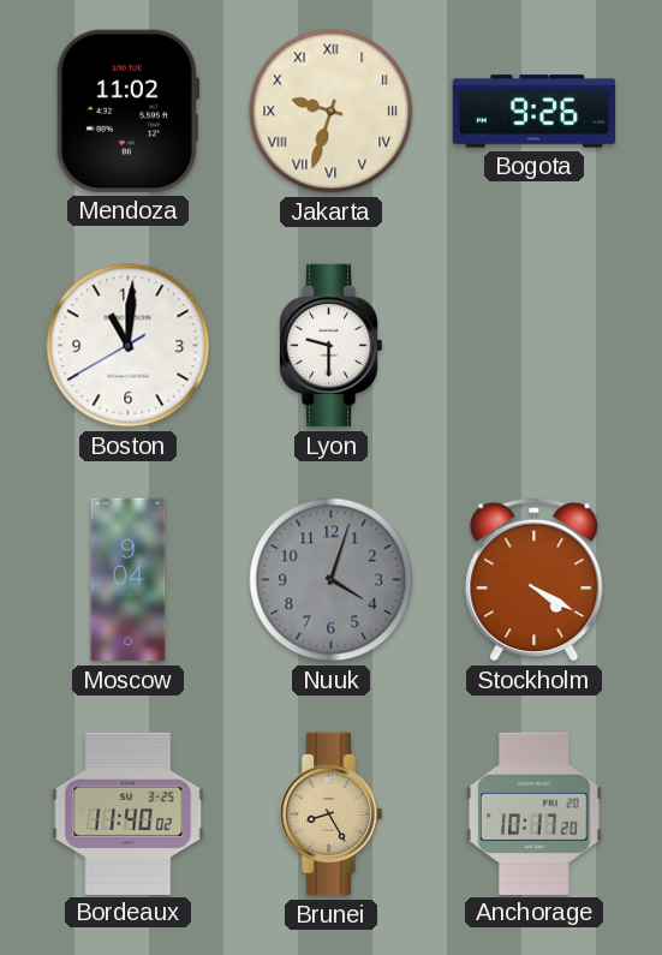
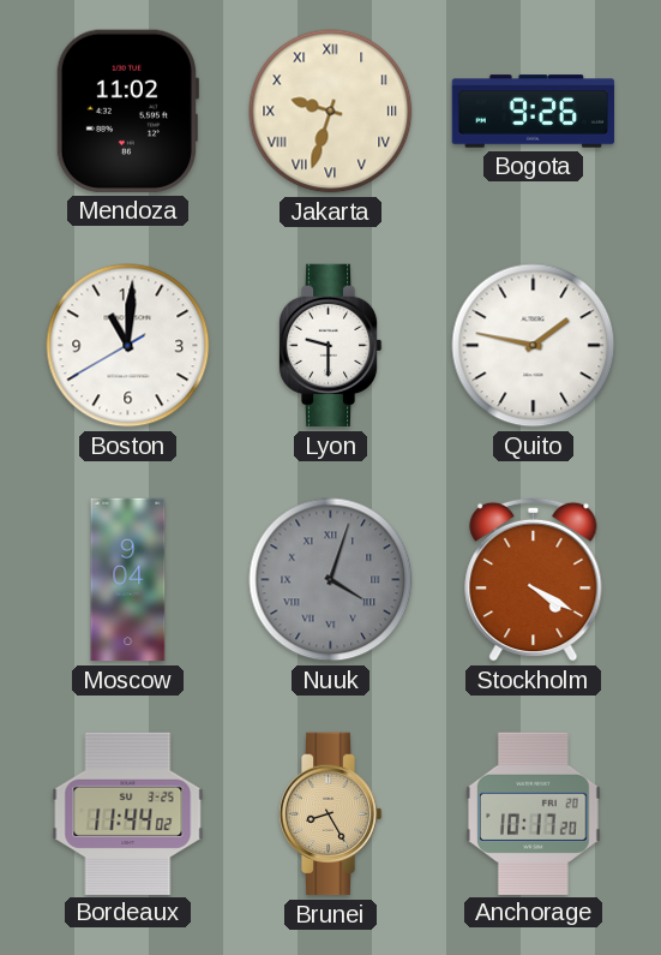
Quito: none -> 1:47
Nuuk numerals: Arabic -> Roman
Bordeaux: 11:40 -> 11:44
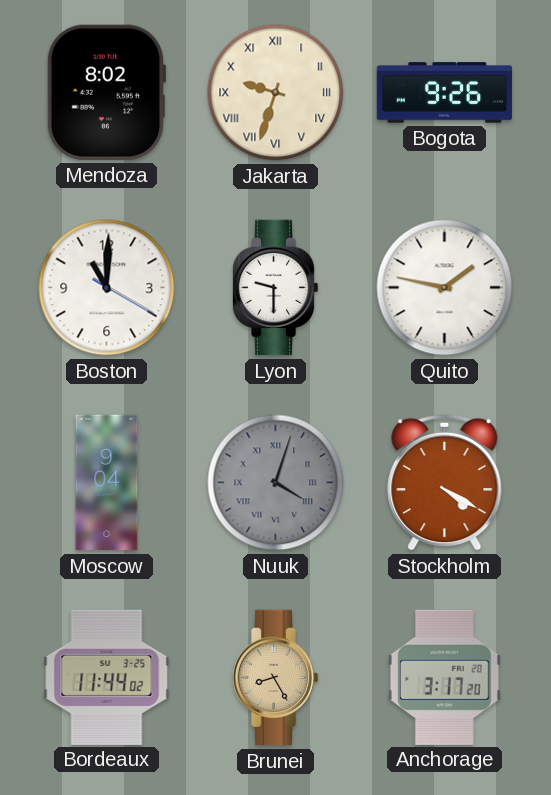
Mendoza: 11:02 -> 8:02
Boston: 11:00:40 -> 11:00:20
Anchorage: 10:17 -> 3:17
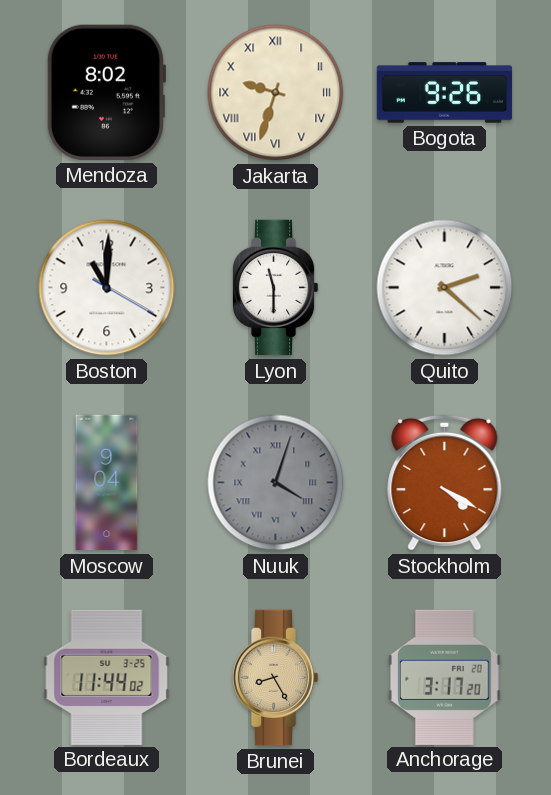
Lyon: 9:30 -> 11:30
Quito: 1:47 -> 2:22
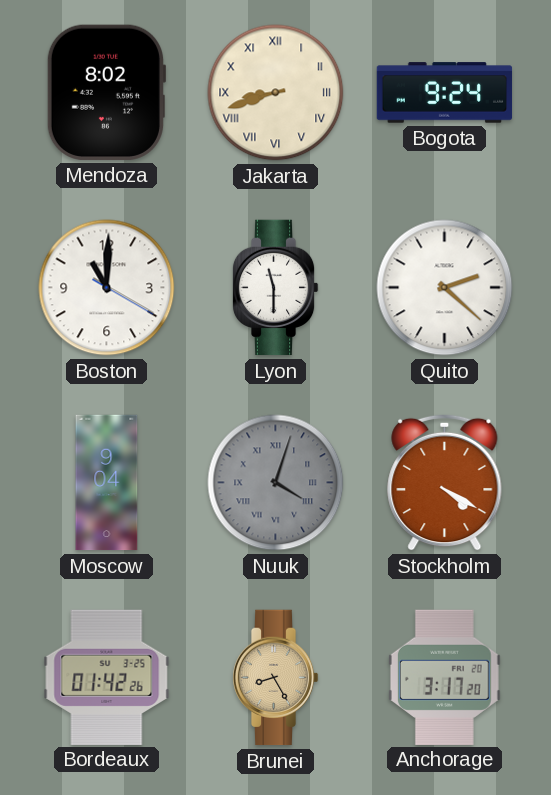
Jakarta: 9:33 -> 8:42
Bogota: 9:26 -> 9:24
Bordeaux: 11:44 -> 01:42
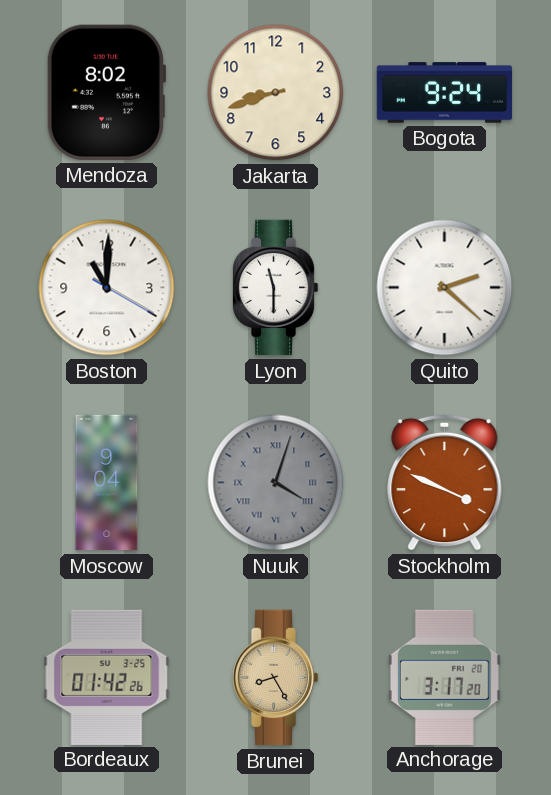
Jakarta numerals: Roman -> Arabic
Stockholm: 4:20 -> 3:49
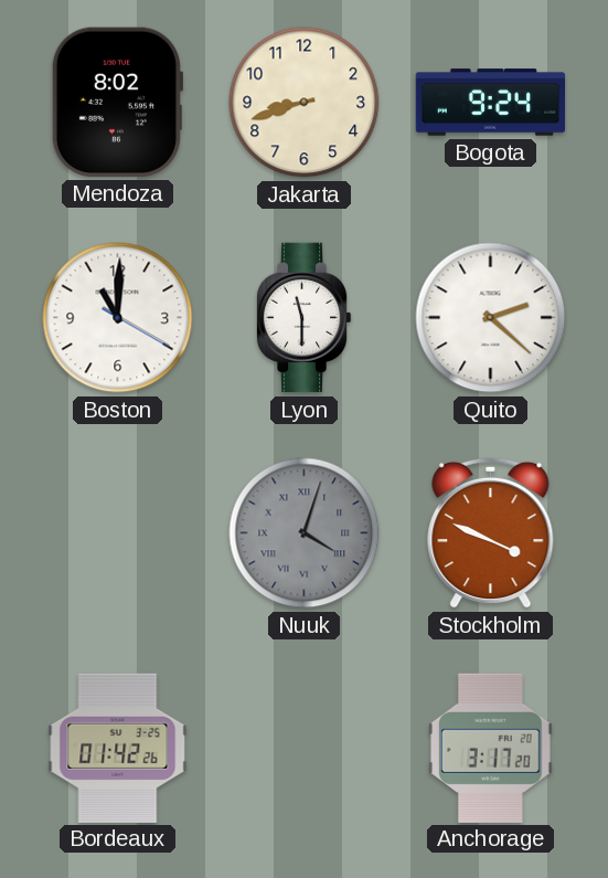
Moscow: 9:04 -> none
Brunei: 8:25 -> none
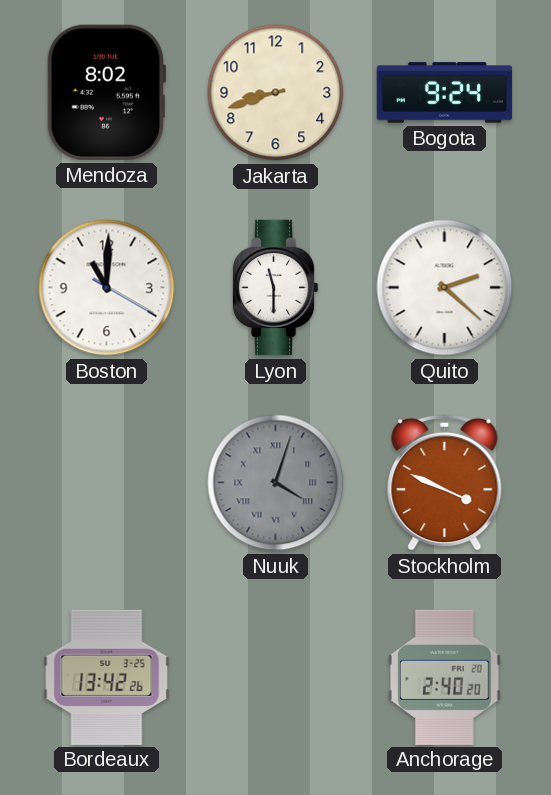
Bordeaux: 01:42 -> 13:42
Anchorage: 3:17 -> 2:40
